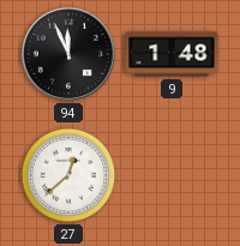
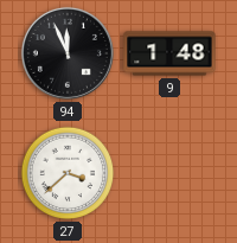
27: 12:38 -> 3:38
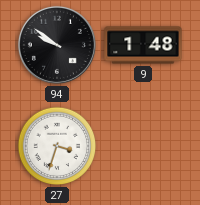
94: 11:56 -> 9:51
27: 3:38 -> 3:33
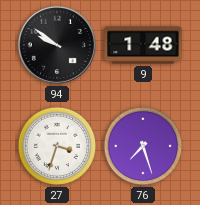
76: none -> 7:27
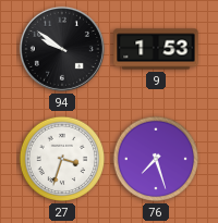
9: 1:48 -> 1:53
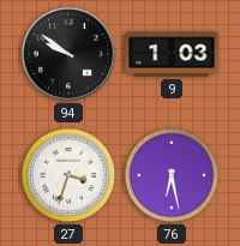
9: 1:53 -> 1:03
76: 7:27 -> 6:28
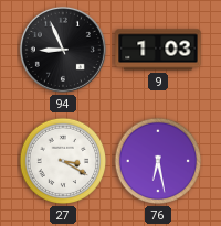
94: 9:51 -> 8:56
27: 3:33 -> 3:20
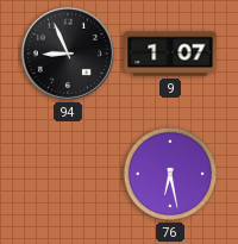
9: 1:03 -> 1:07
27: 3:20 -> none
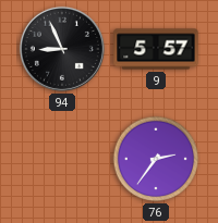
9: 1:07 -> 5:57
76: 6:28 -> 2:36
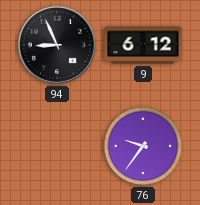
9: 5:57 -> 6:12
76: 2:36 -> 9:36
